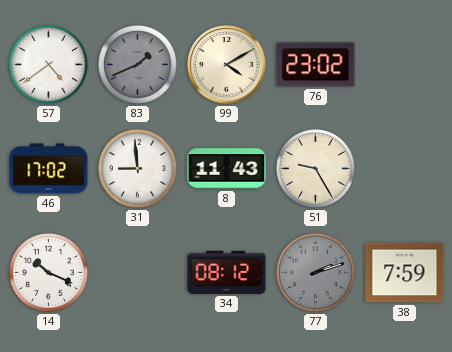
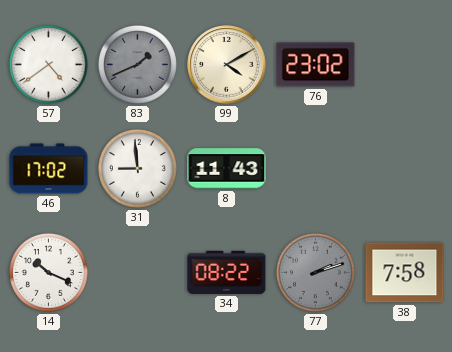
51: 9:25 -> none
34: 08:12 -> 08:22
38: 7:59 -> 7:58
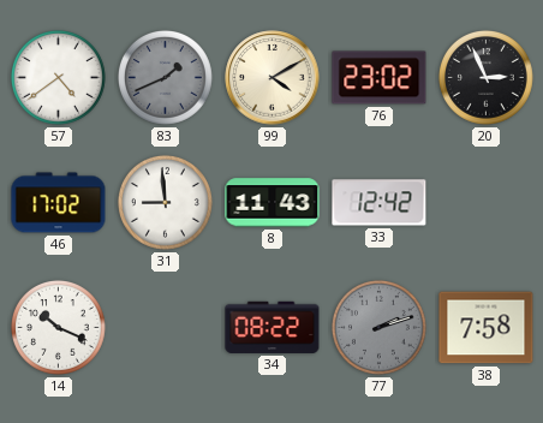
20: none -> 2:56
33: none -> 12:42
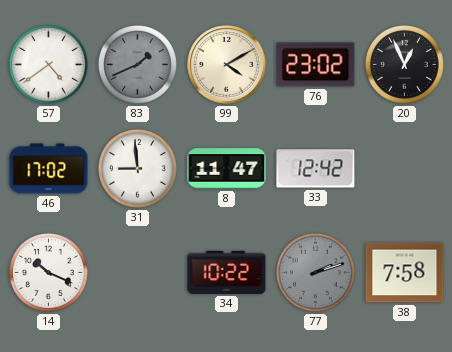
20: 2:56 -> 12:56
8: 11:43 -> 11:47
34: 08:22 -> 10:22
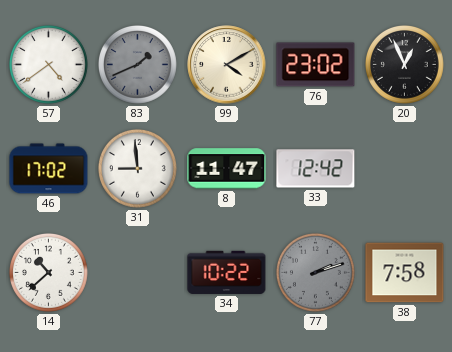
14: 10:19 -> 10:38
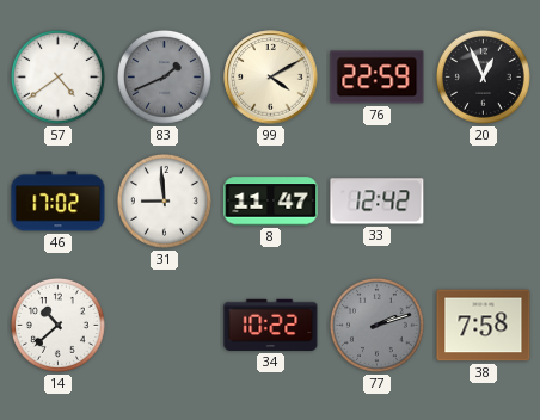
76: 23:02 -> 22:59
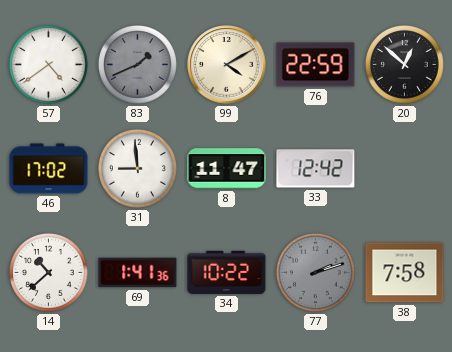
20: 12:56 -> 12:52
69: none -> 1:41
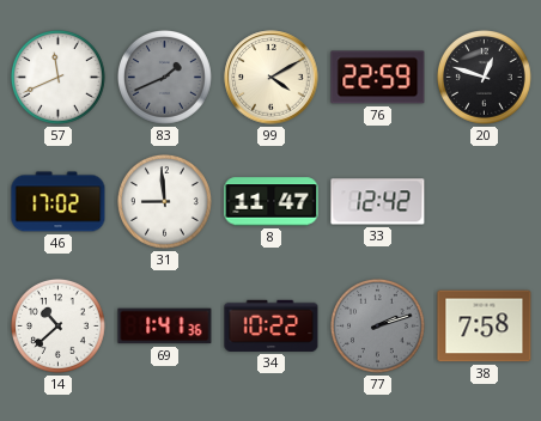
57: 4:39 -> 11:41
20: 12:52 -> 12:48
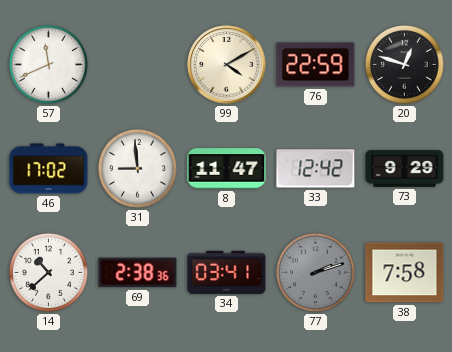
83: 1:41 -> none
73: none -> 9:29
69: 1:41 -> 2:38
34: 10:22 -> 03:41
